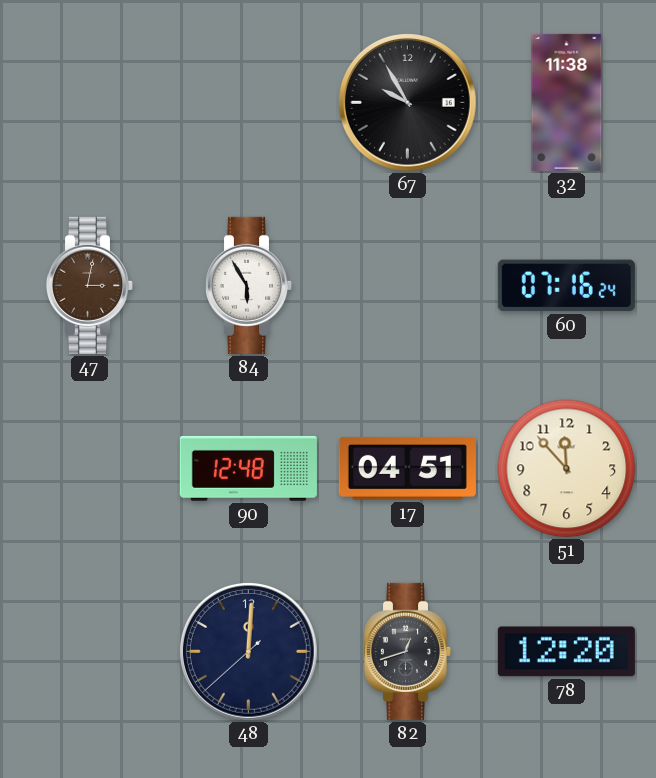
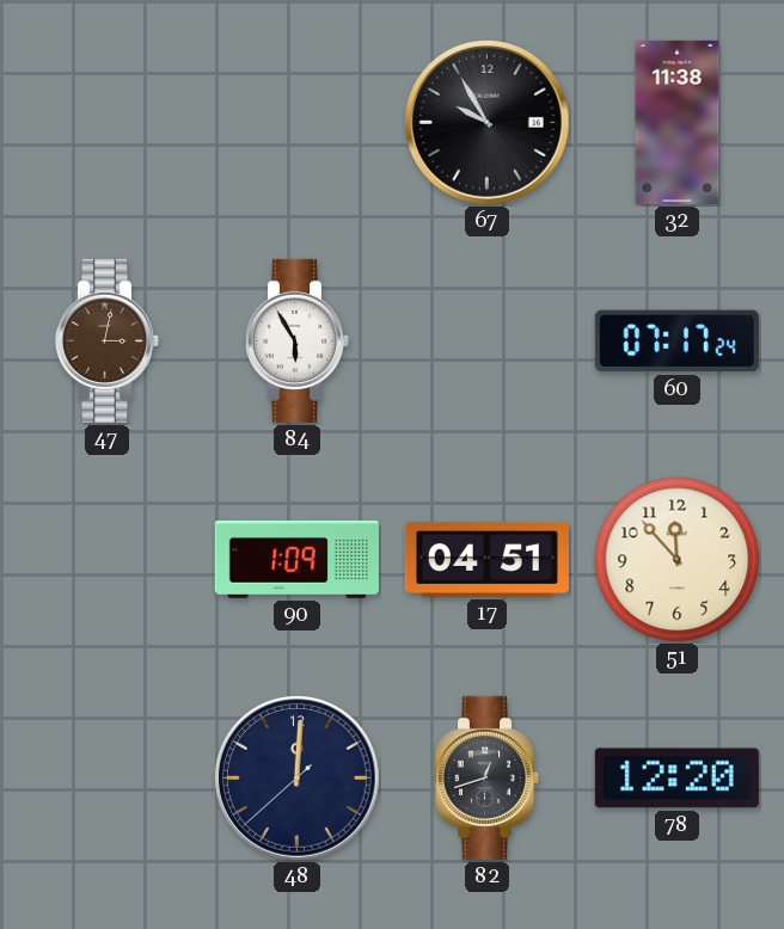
60: 07:16 -> 07:17
90: 12:48 -> 1:09
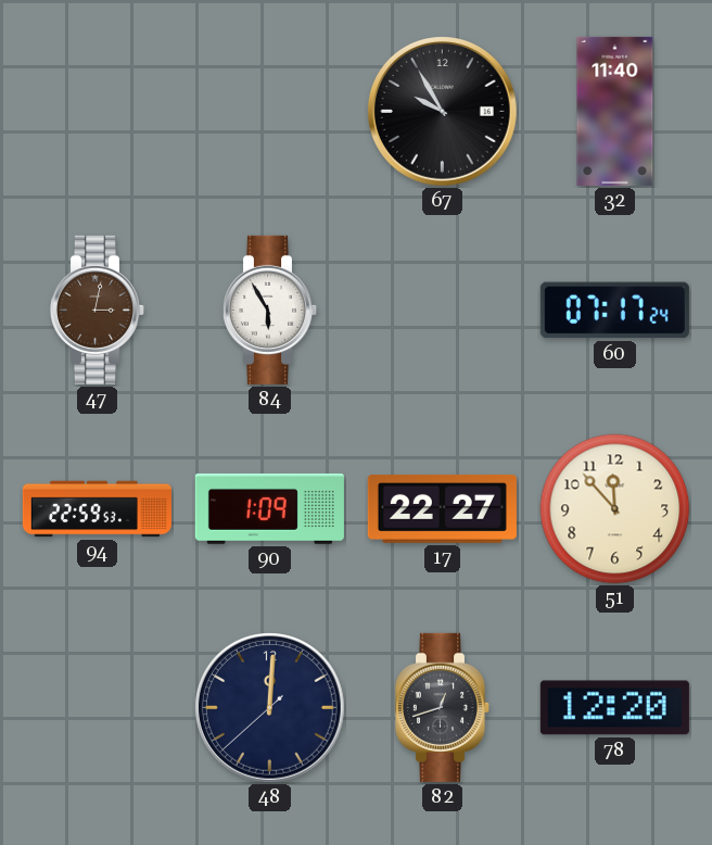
32: 11:38 -> 11:40
94: none -> 22:59
17: 04:51 -> 22:27
